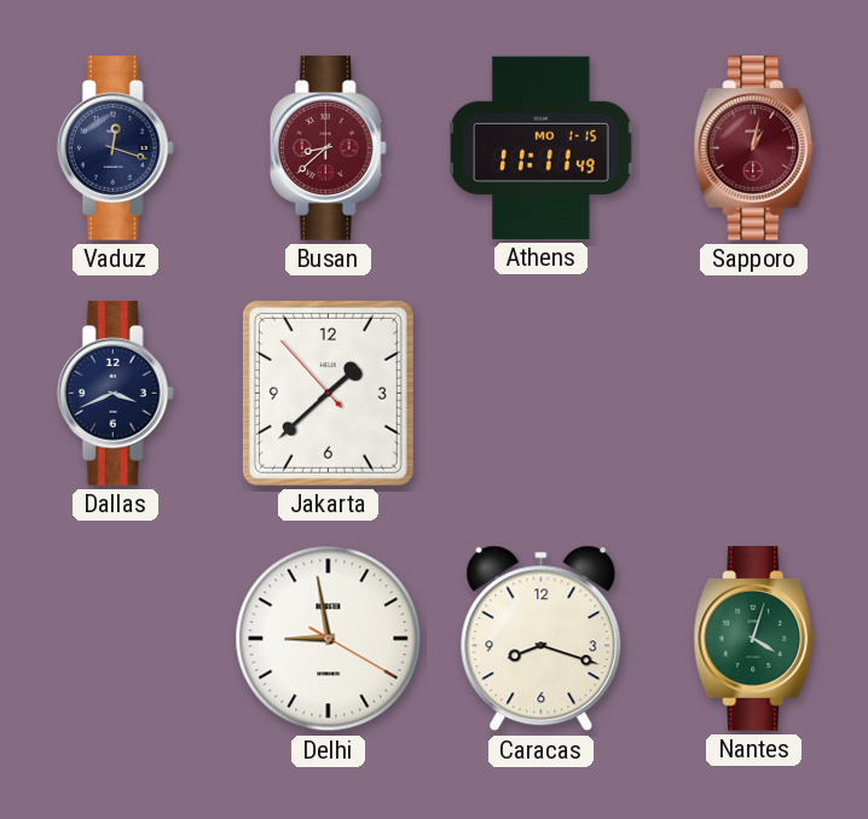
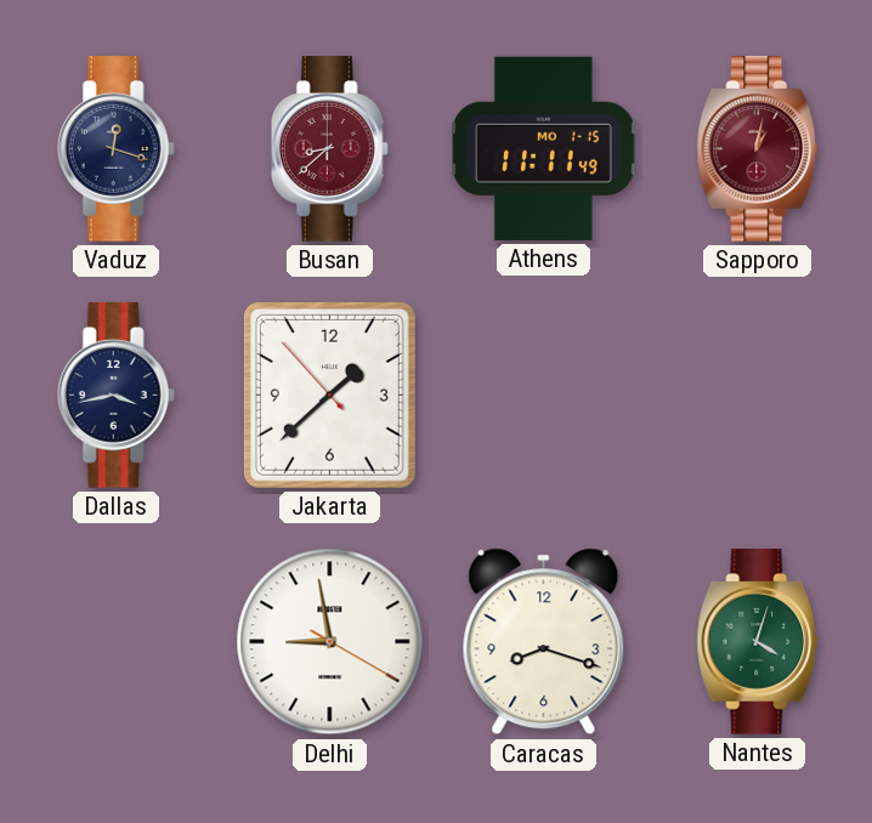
Dallas: 3:41 -> 3:43
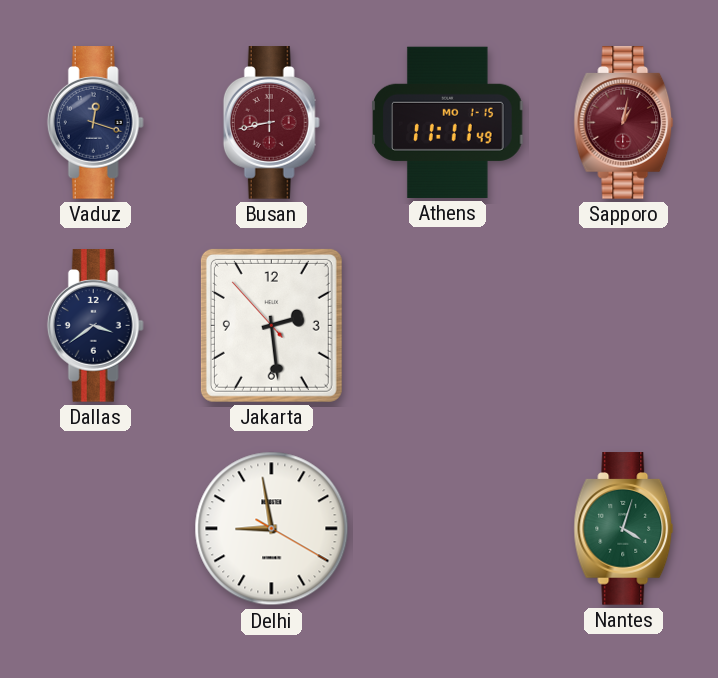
Busan: 8:38 -> 8:43
Dallas: 3:43 -> 3:39
Jakarta: 1:37 -> 2:28
Caracas: 8:18 -> none
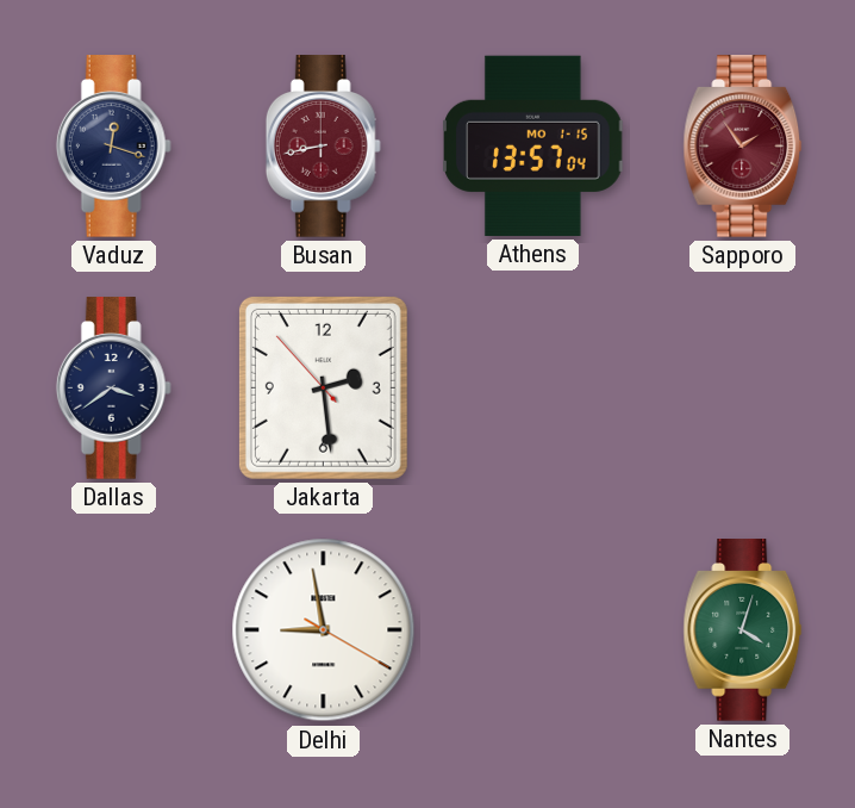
Athens: 11:11 -> 13:57
Sapporo: 1:02 -> 1:54
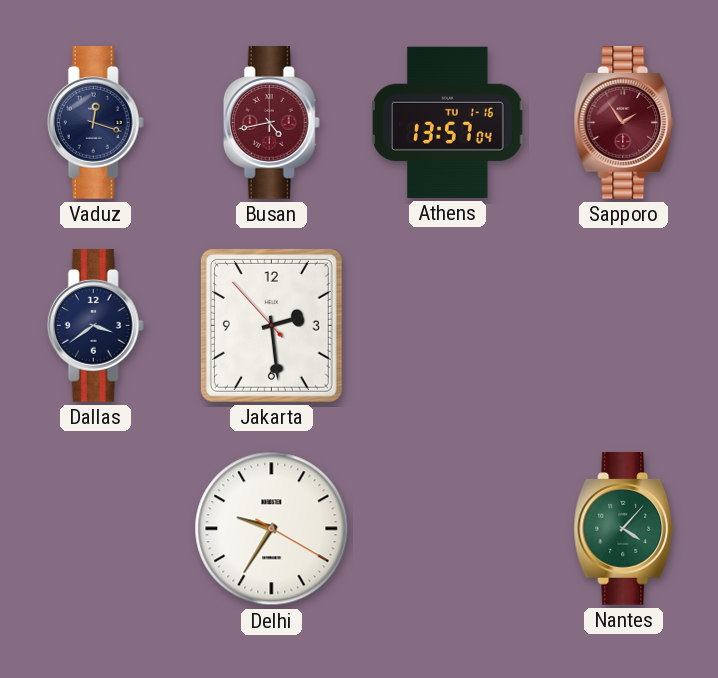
Busan: 8:43 -> 4:43
Athens date: MO 1-15 -> TU 1-16
Delhi: 8:58 -> 9:35
Nantes: 4:03 -> 4:07
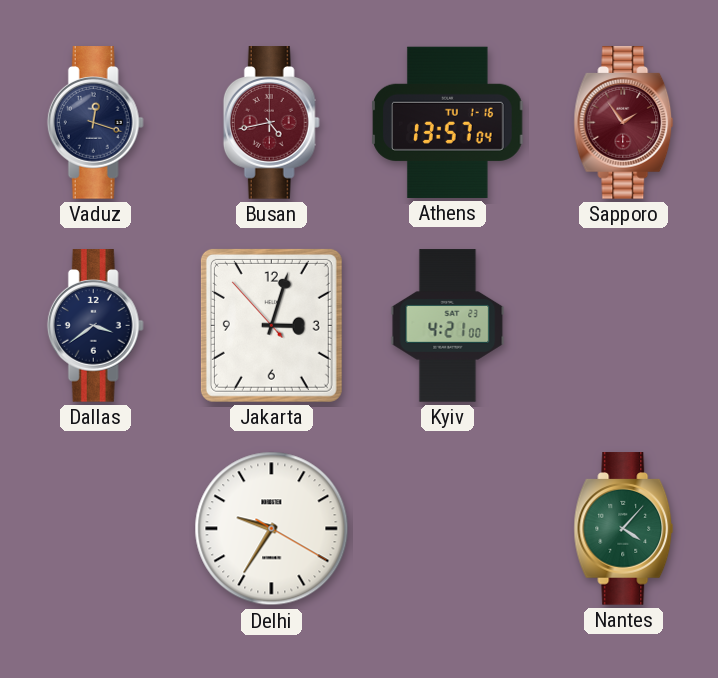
Jakarta: 2:28 -> 3:02
Kyiv: none -> 4:21
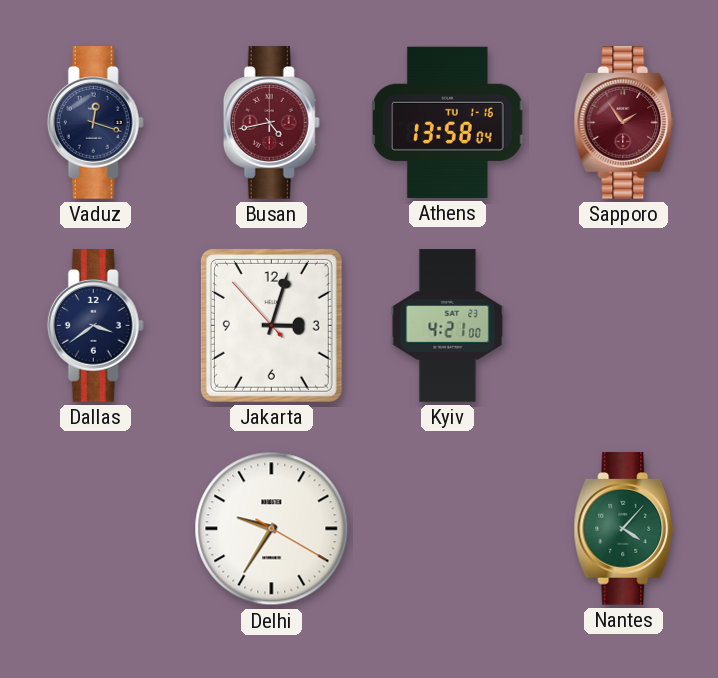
Athens: 13:57 -> 13:58
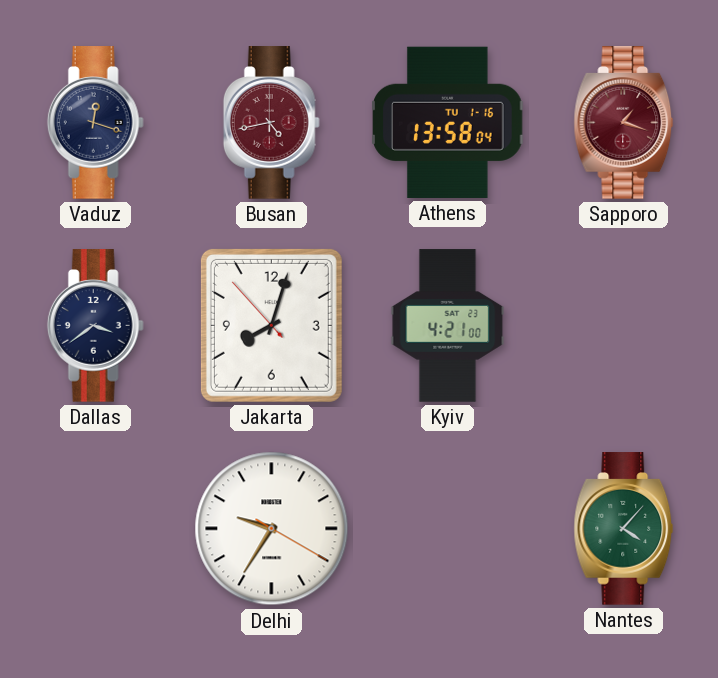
Sapporo: 1:54 -> 1:18
Jakarta: 3:02 -> 8:02
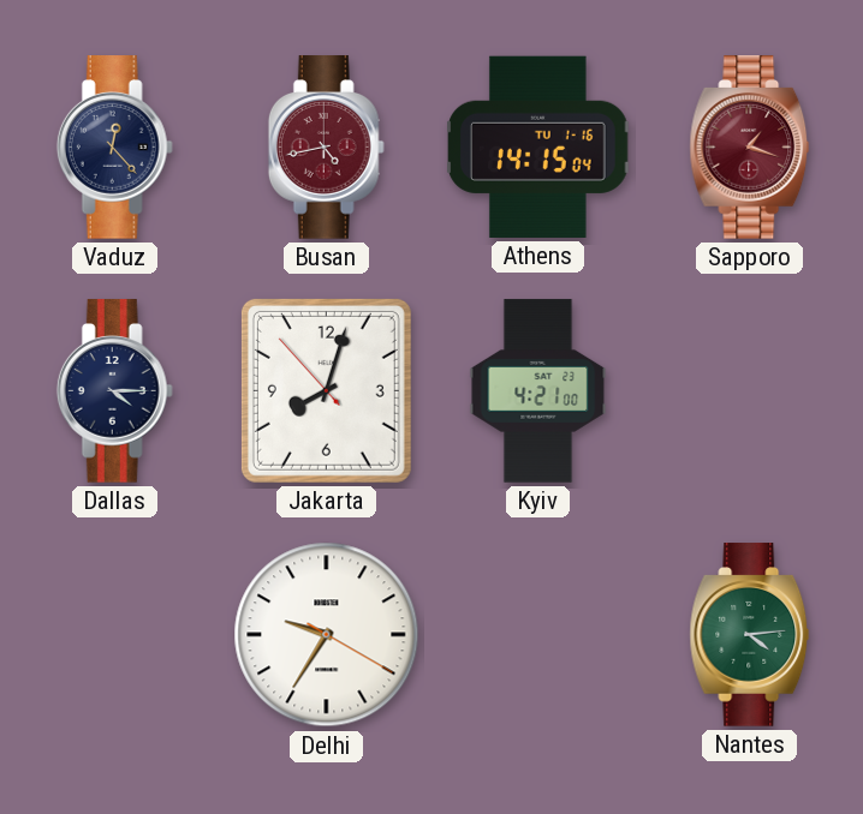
Vaduz: 12:18 -> 12:23
Athens: 13:58 -> 14:15
Dallas: 3:39 -> 4:15
Nantes: 4:07 -> 4:14
